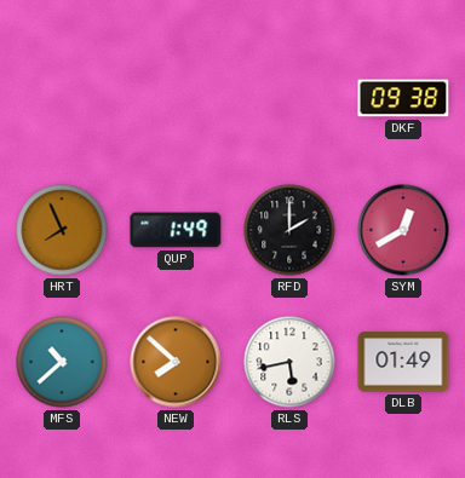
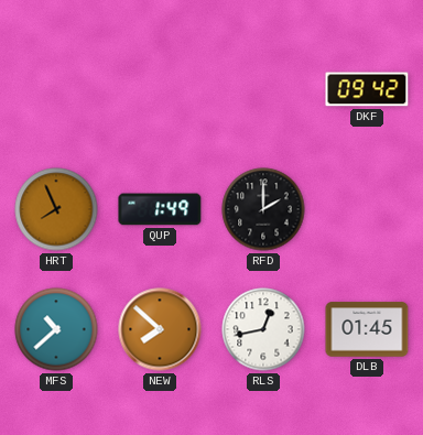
DKF: 09:38 -> 09:42
SYM: 12:40 -> none
RLS: 5:43 -> 12:43
DLB: 01:49 -> 01:45
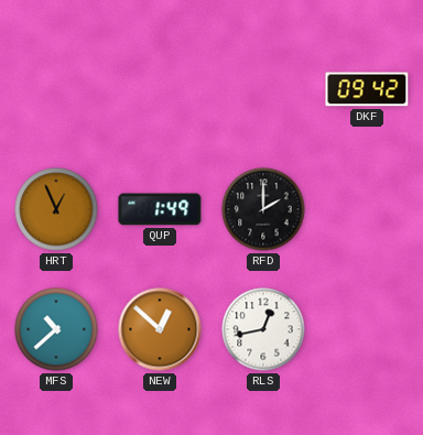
HRT: 7:56 -> 12:56
NEW: 7:52 -> 12:52
DLB: 01:45 -> none
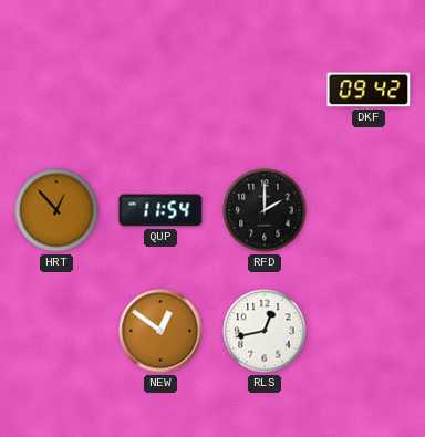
HRT: 12:56 -> 12:53
QUP: 1:49 -> 11:54
MFS: 10:38 -> none
NEW: 12:52 -> 12:51
